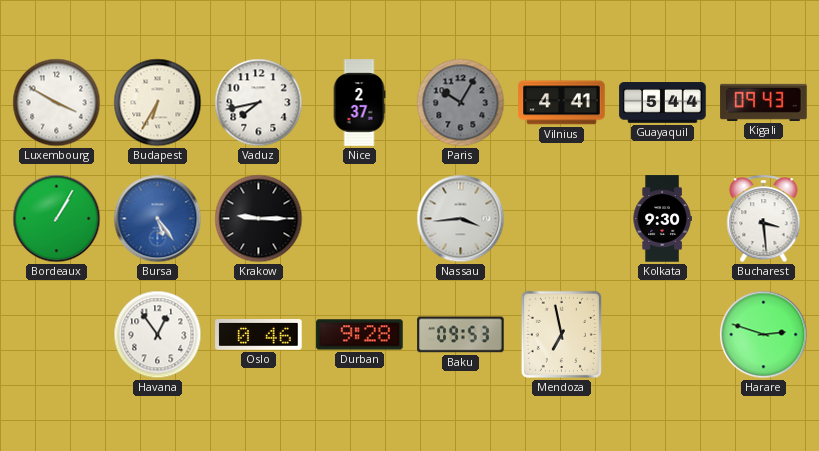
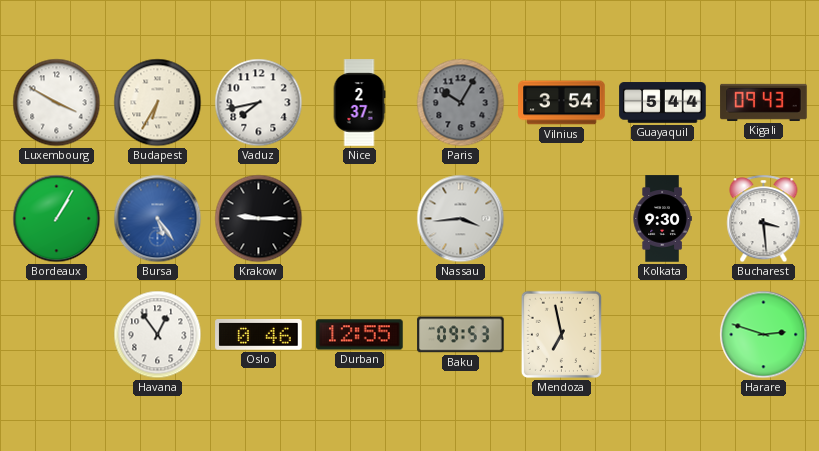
Vilnius: 4:41 -> 3:54
Durban: 9:28 -> 12:55
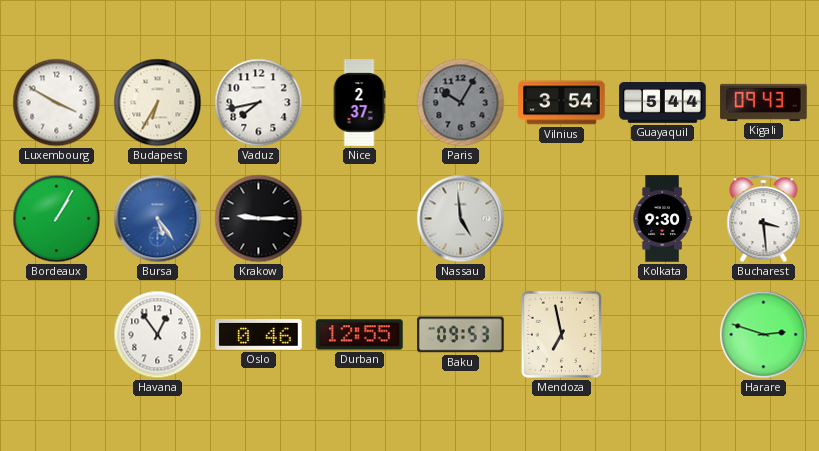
Nassau: 3:44 -> 4:59
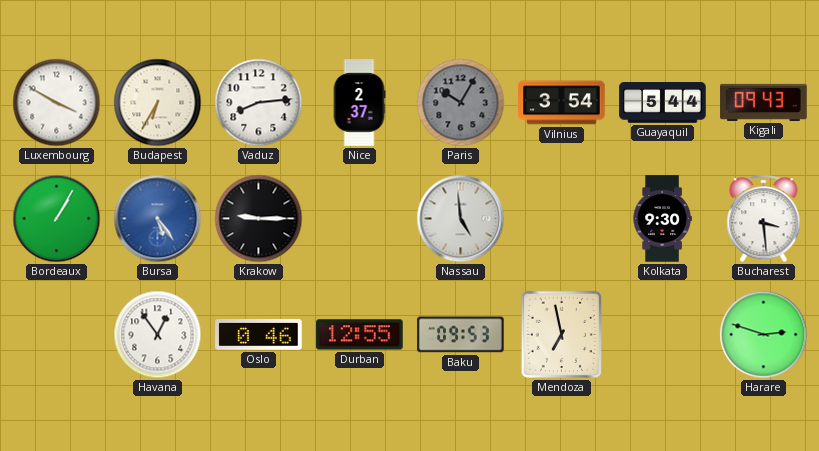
Vaduz: 7:43 -> 8:14
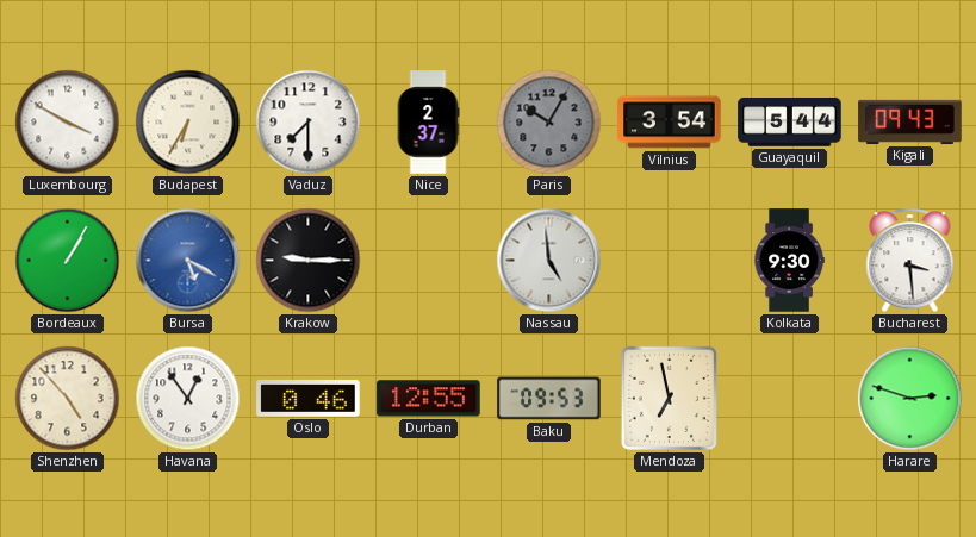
Vaduz: 8:14 -> 7:30
Bursa: 5:24 -> 5:20
Shenzhen: none -> 4:53
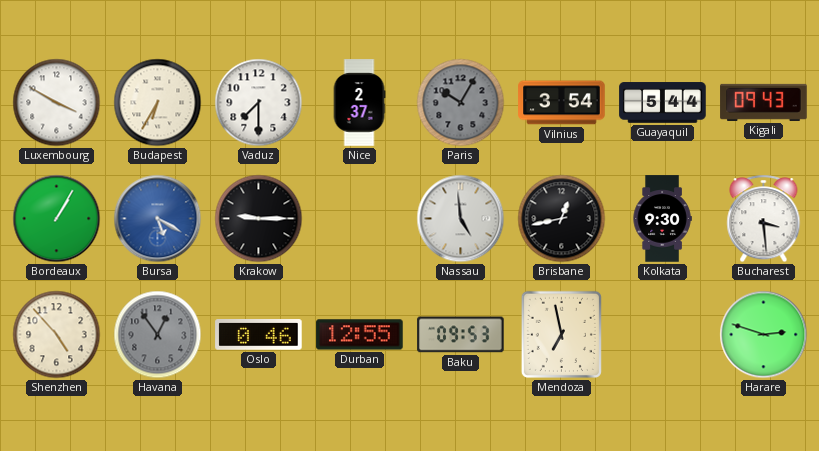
Brisbane: none -> 12:43
Havana dial: white -> grey
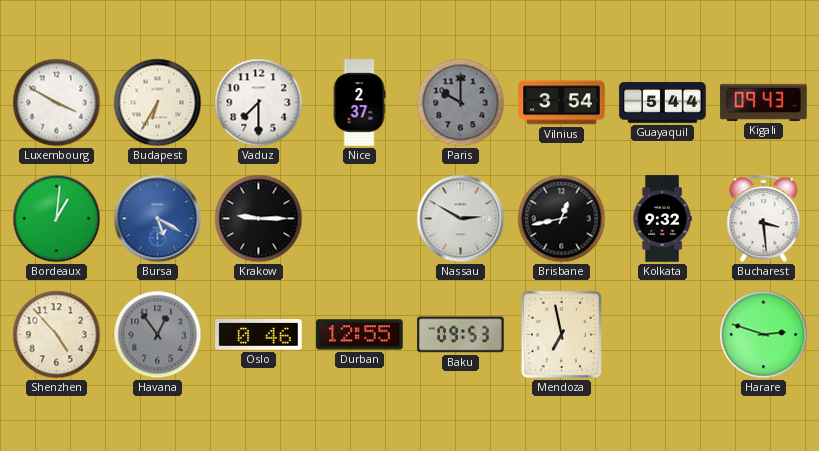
Paris: 10:05 -> 10:00
Bordeaux: 1:05 -> 1:01
Nassau: 4:59 -> 2:50
Kolkata: 9:30 -> 9:32
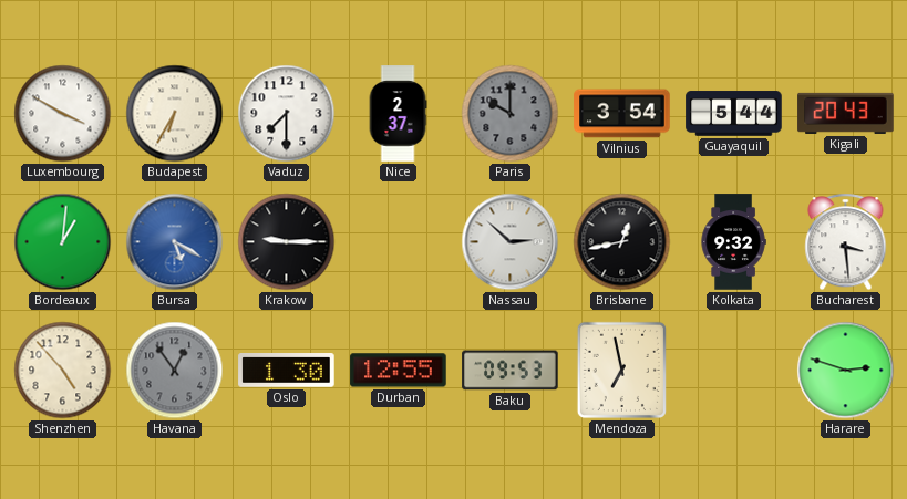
Kigali: 09:43 -> 20:43
Nassau: 2:50 -> 2:52
Oslo: 0:46 -> 1:30
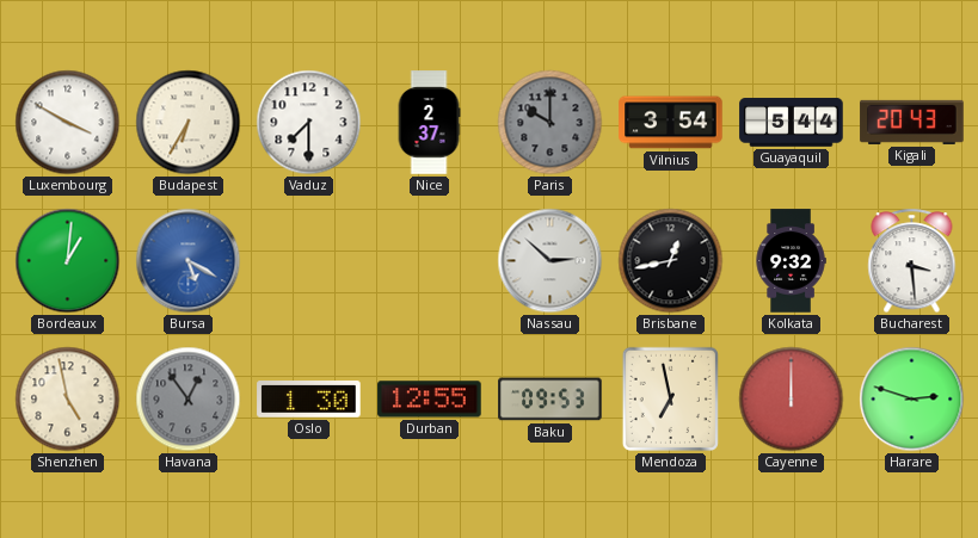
Krakow: 9:15 -> none
Shenzhen: 4:53 -> 4:58
Cayenne: none -> 12:00
